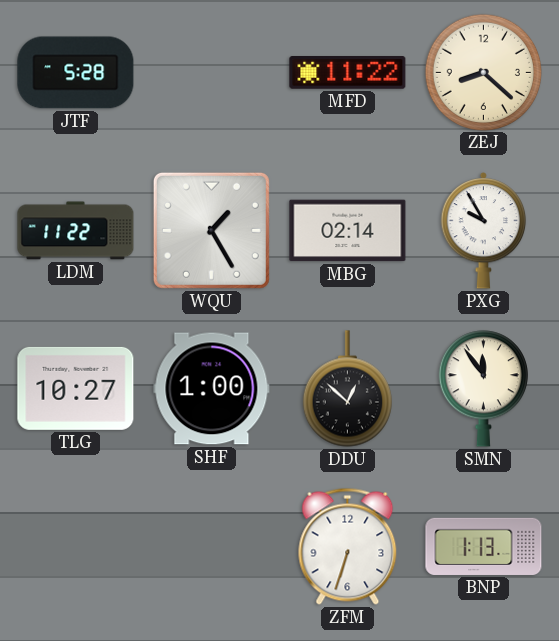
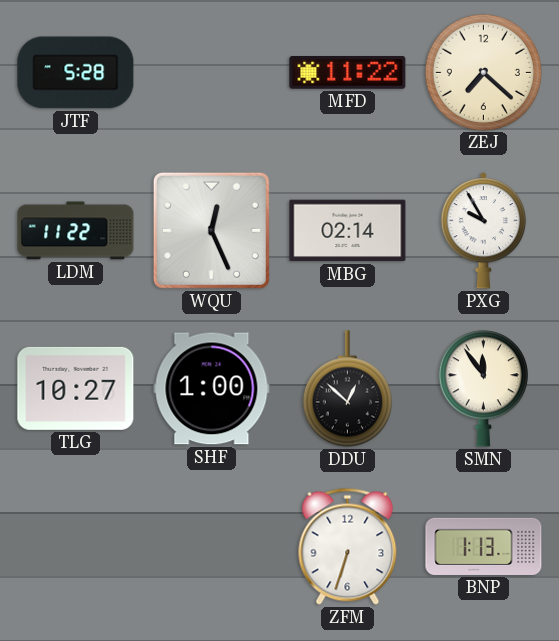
ZEJ: 8:22 -> 7:22
WQU: 1:25 -> 12:26
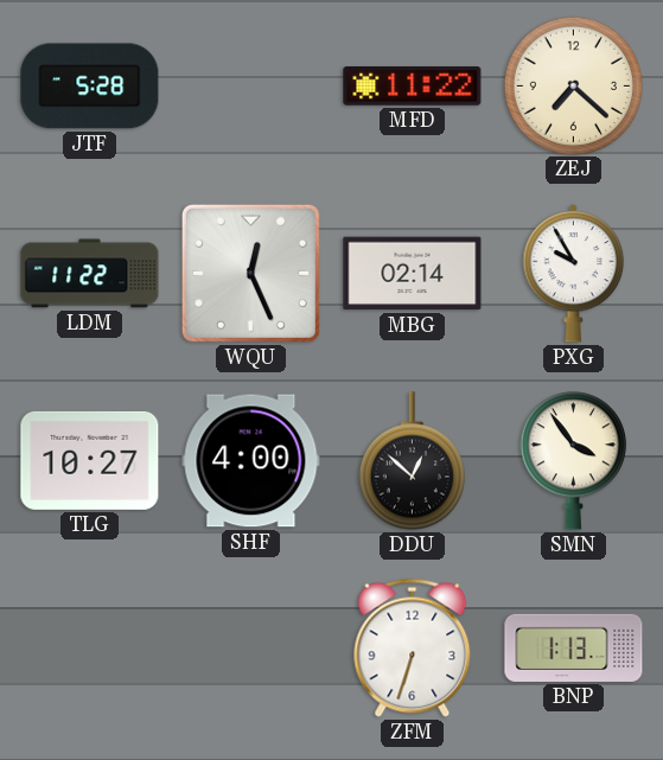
SHF: 1:00 -> 4:00
SMN: 11:54 -> 3:54
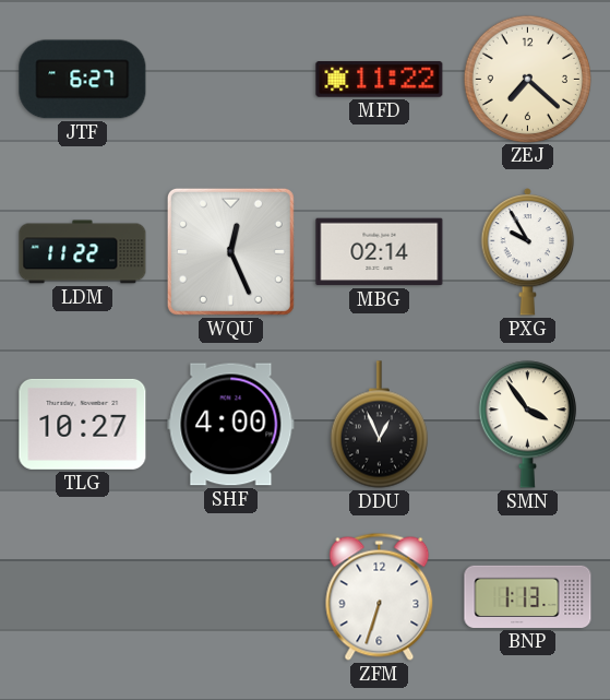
JTF: 5:28 -> 6:27
DDU: 12:52 -> 12:56
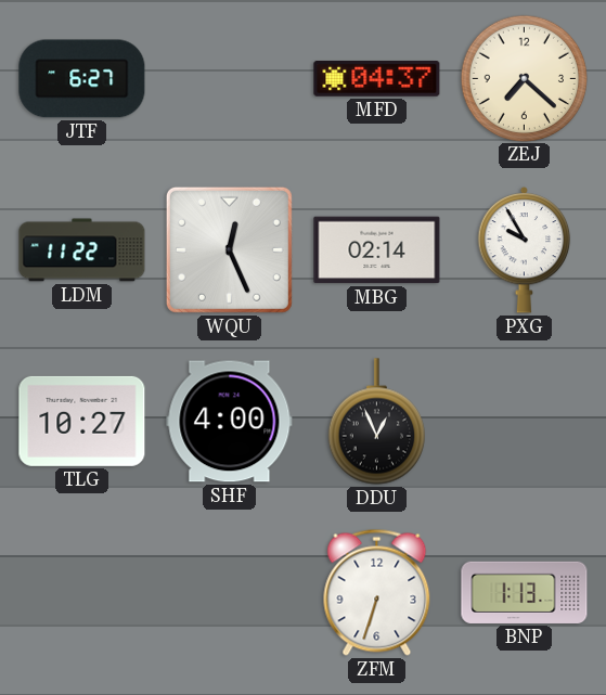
MFD: 11:22 -> 04:37
SMN: 3:54 -> none
